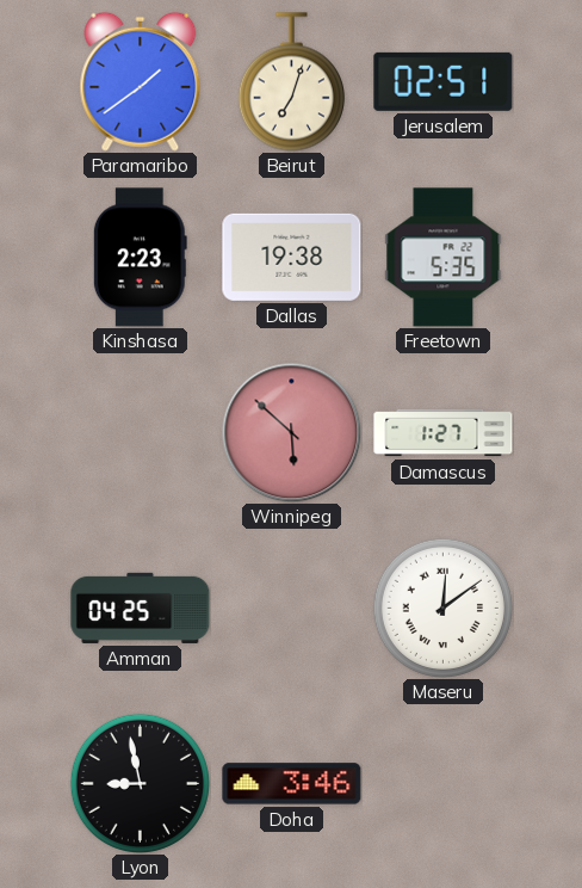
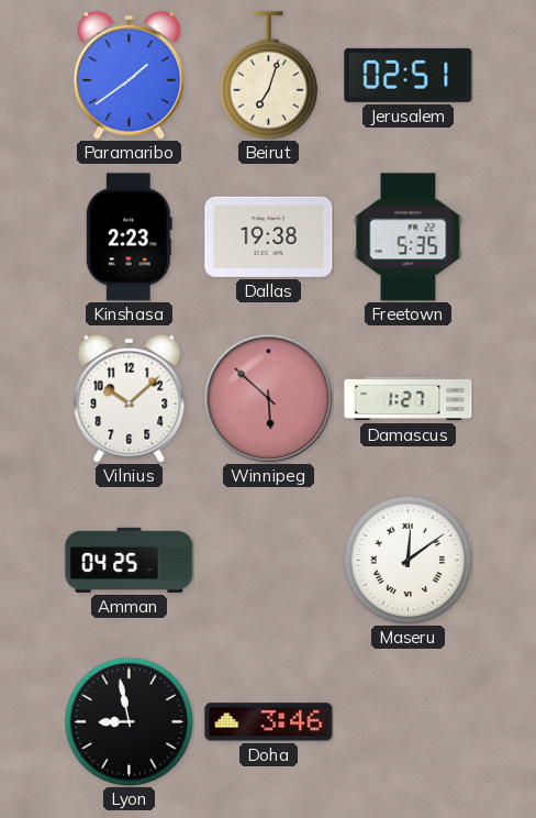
Vilnius: none -> 10:08
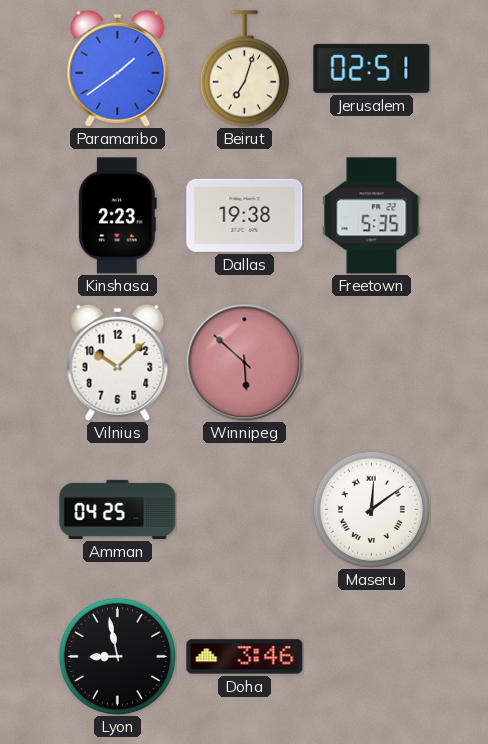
Damascus: 1:27 -> none
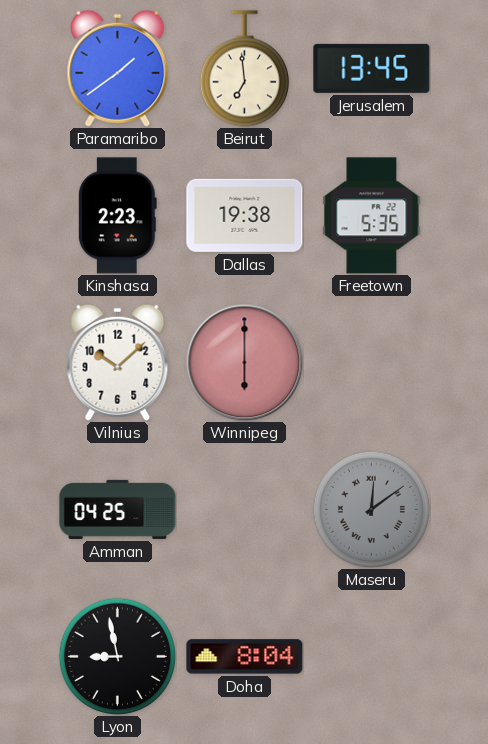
Beirut: 7:03 -> 6:59
Jerusalem: 02:51 -> 13:45
Winnipeg: 5:52 -> 6:00
Maseru dial: white -> grey
Doha: 3:46 -> 8:04
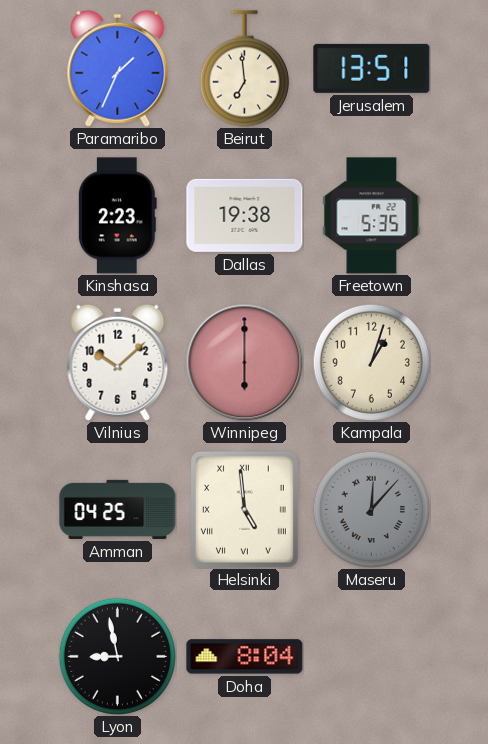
Paramaribo: 1:39 -> 1:34
Jerusalem: 13:45 -> 13:51
Kampala: none -> 1:03
Helsinki: none -> 4:59
Maseru: 12:09 -> 12:07
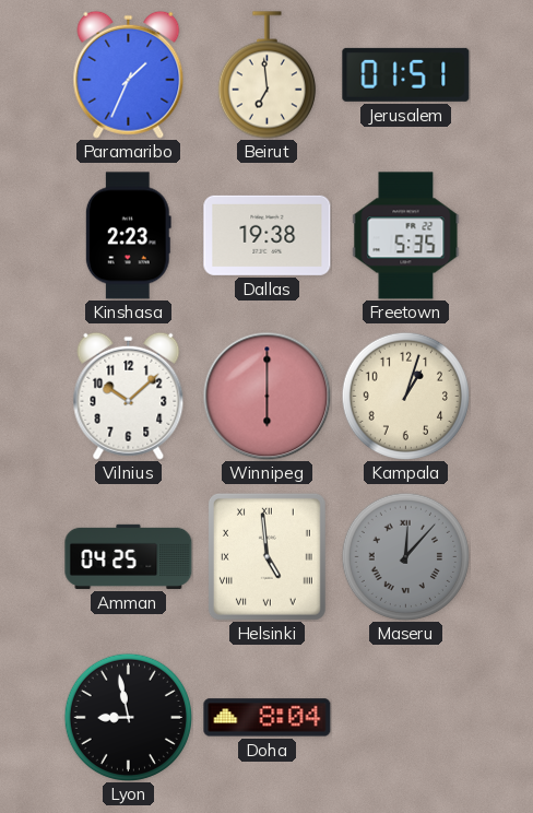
Jerusalem: 13:51 -> 01:51
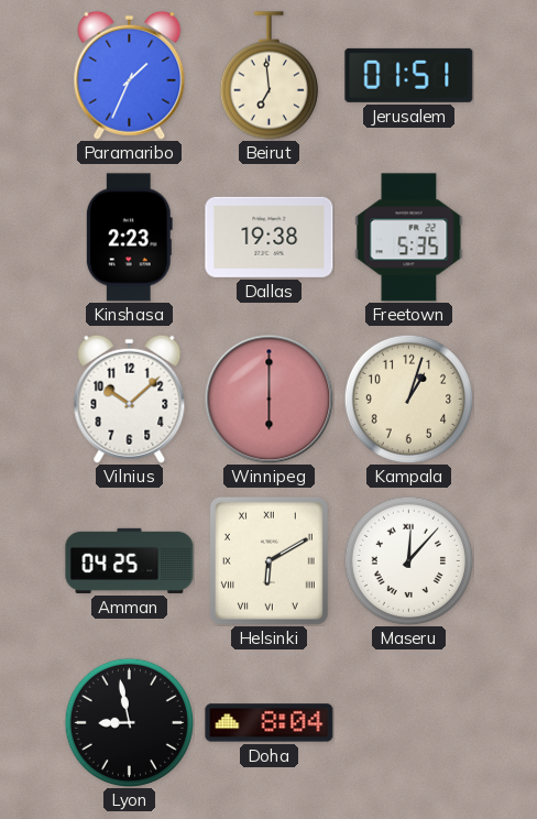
Helsinki: 4:59 -> 6:10
Maseru dial: grey -> white
